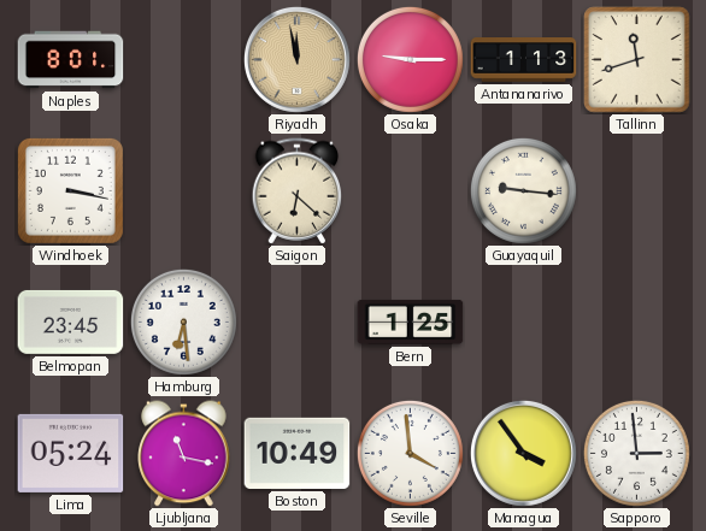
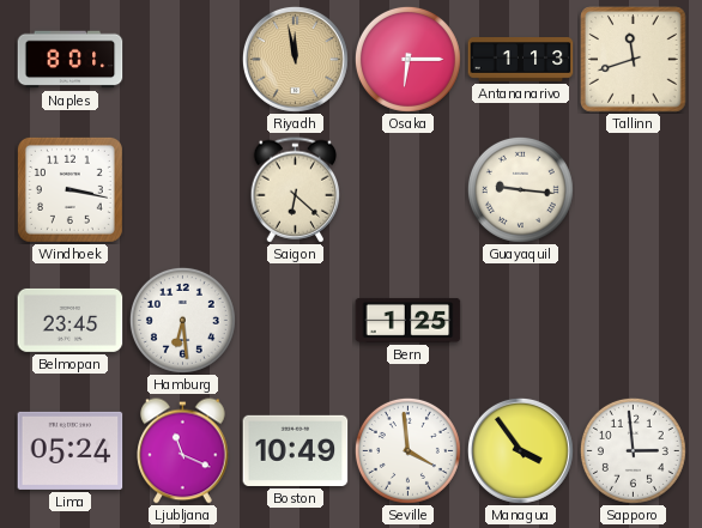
Osaka: 9:15 -> 6:15
Ljubljana: 11:17 -> 11:19
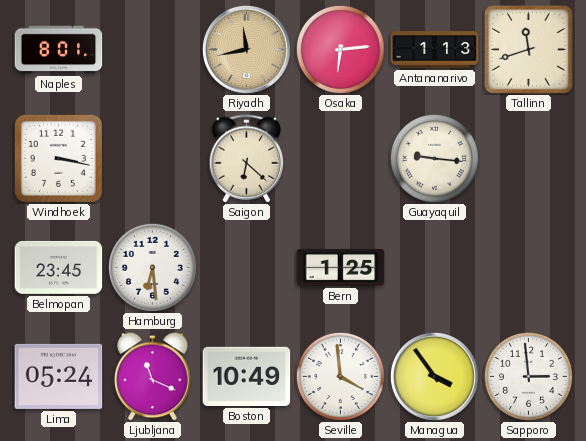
Riyadh: 11:58 -> 11:43
Osaka: 6:15 -> 6:14
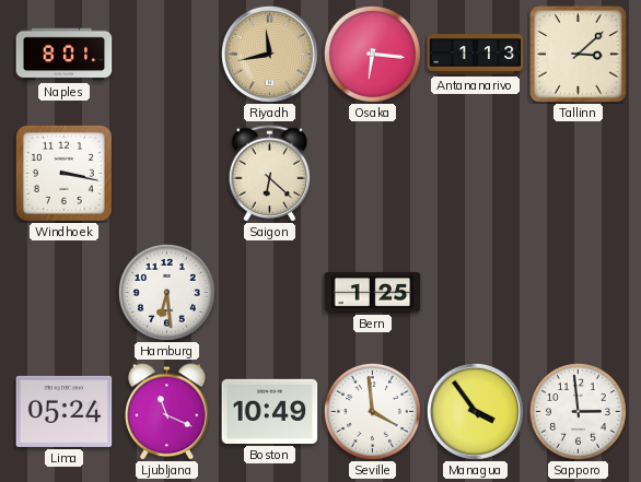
Osaka: 6:14 -> 6:16
Tallinn: 11:42 -> 3:08
Guayaquil: 9:16 -> none
Belmopan: 23:45 -> none
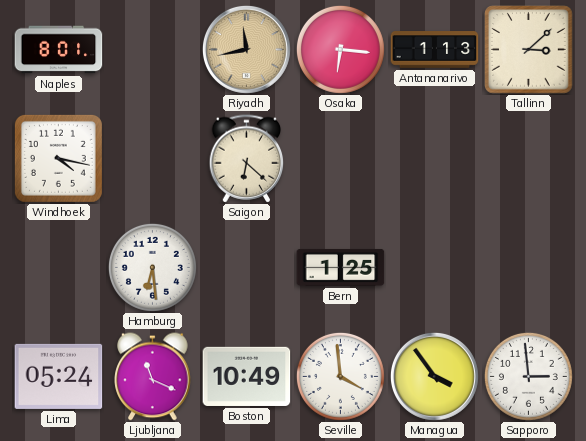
Windhoek: 3:17 -> 4:17
